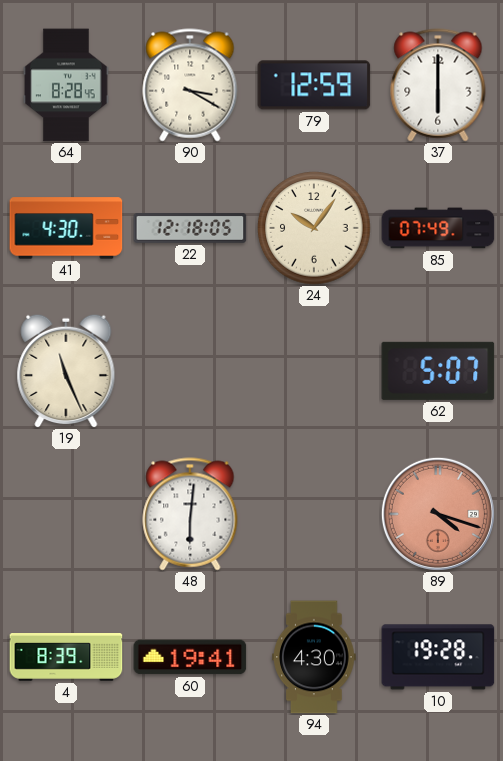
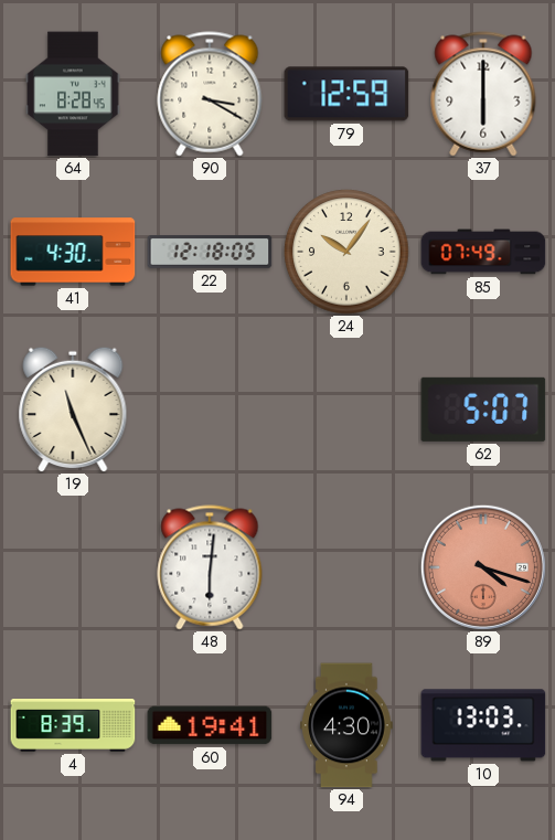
10: 19:28 -> 13:03
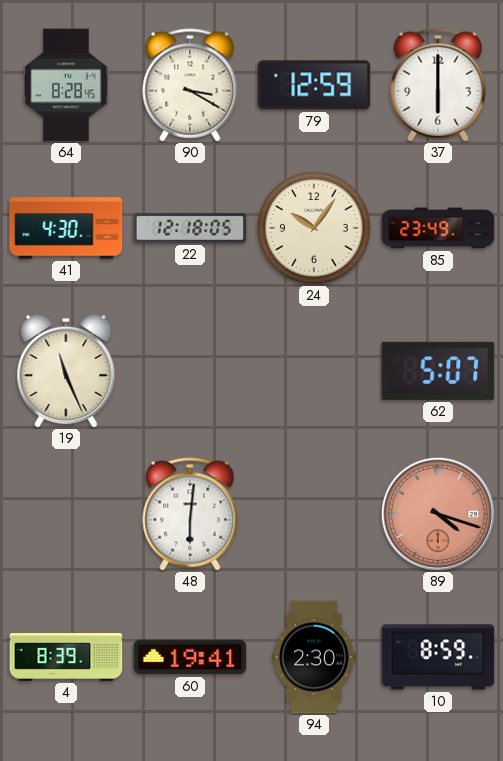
85: 07:49 -> 23:49
94: 4:30 -> 2:30
10: 13:03 -> 8:59
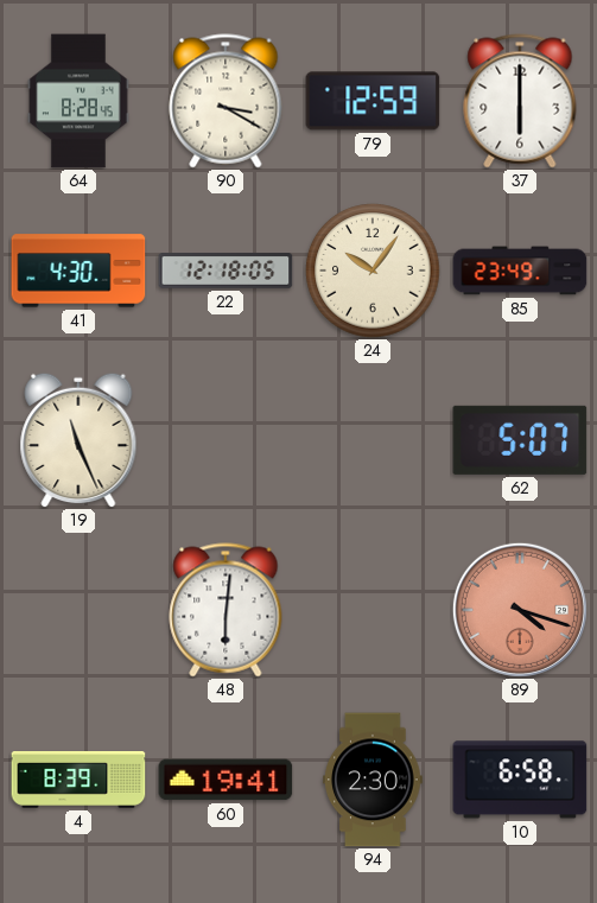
10: 8:59 -> 6:58
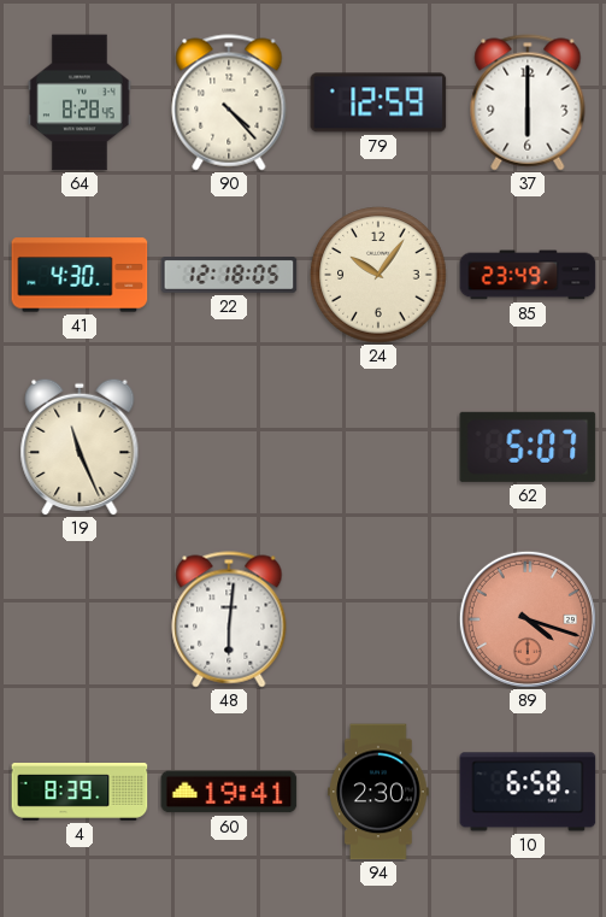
90: 3:20 -> 4:23
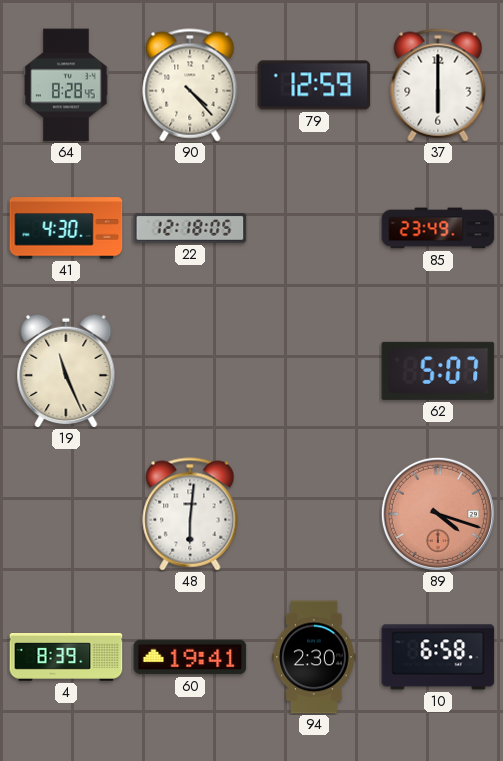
24: 10:06 -> none
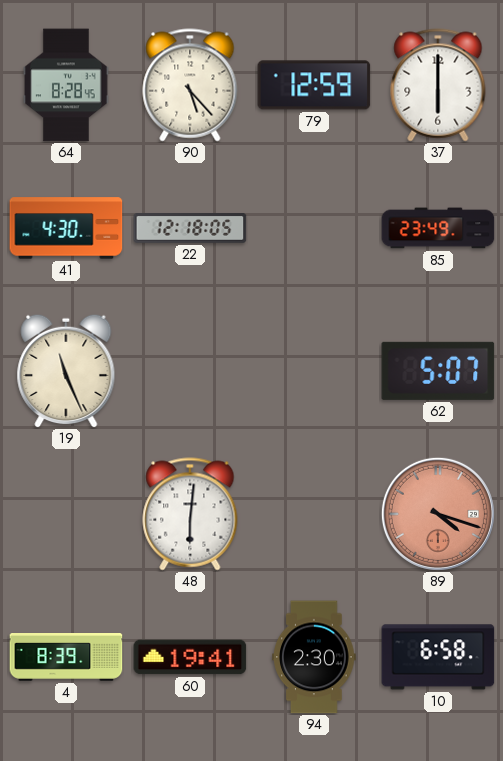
90: 4:23 -> 5:23
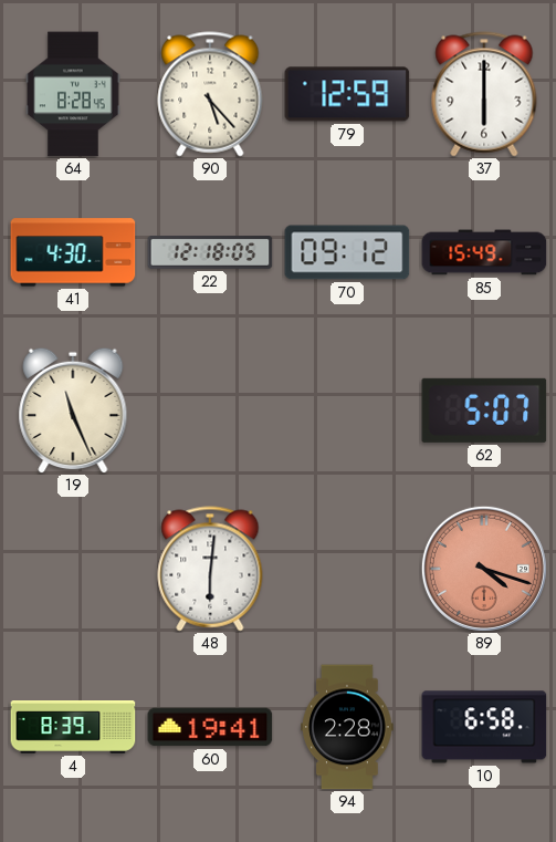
70: none -> 09:12
85: 23:49 -> 15:49
94: 2:30 -> 2:28
